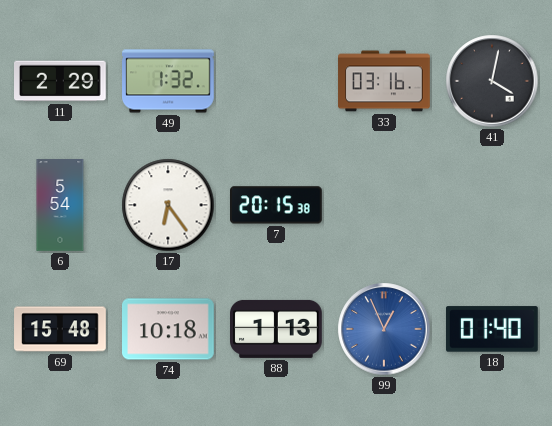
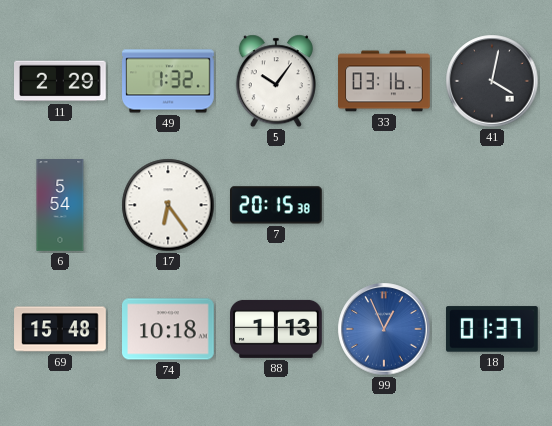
5: none -> 10:06
18: 01:40 -> 01:37
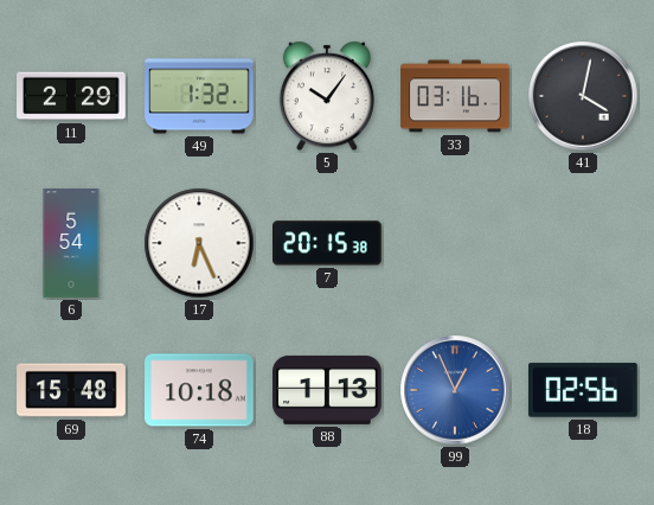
17: 6:24 -> 6:26
18: 01:37 -> 02:56
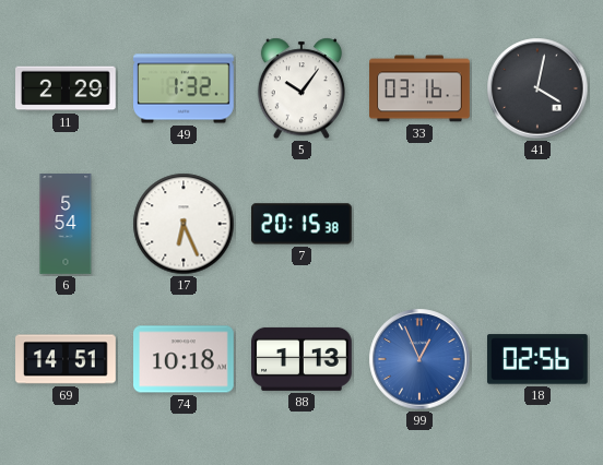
69: 15:48 -> 14:51
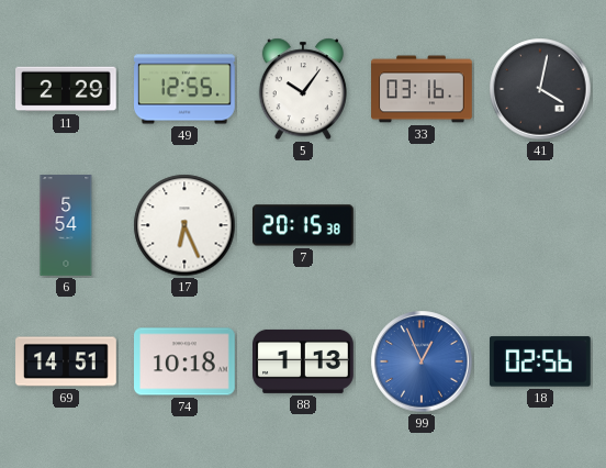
49: 1:32 -> 12:55
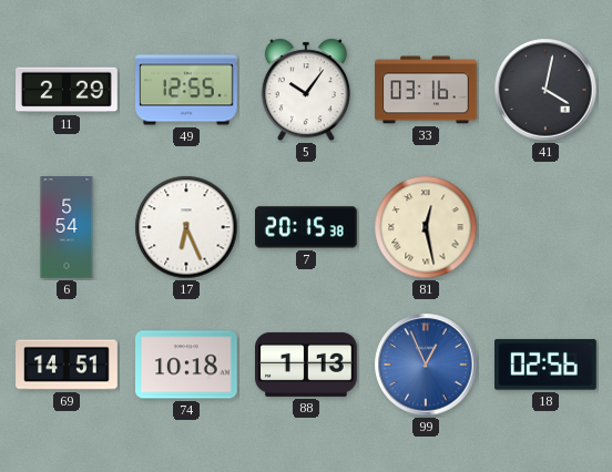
81: none -> 12:28
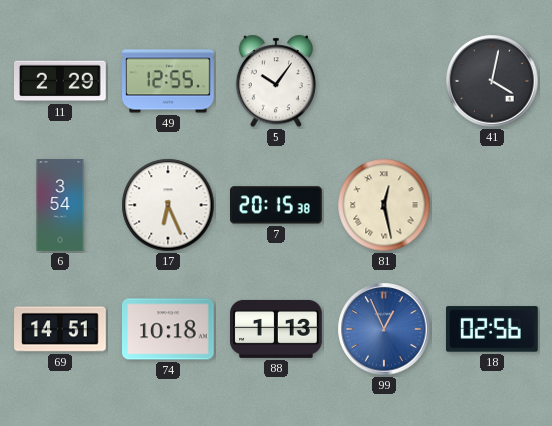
33: 03:16 -> none
6: 5:54 -> 3:54
